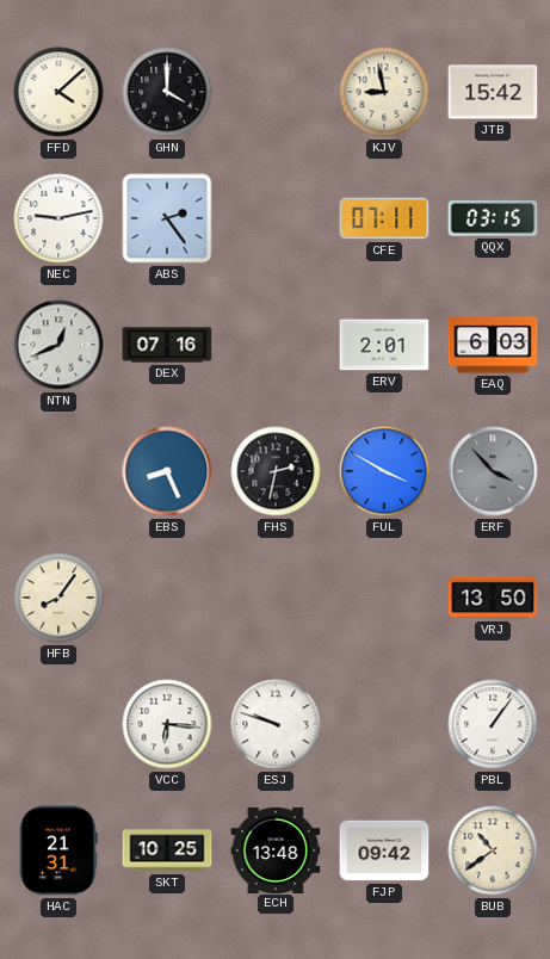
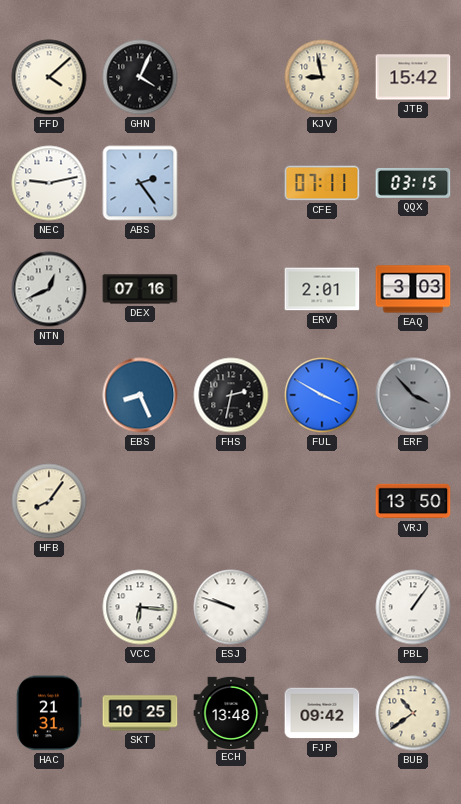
GHN: 4:00 -> 4:04
EAQ: 6:03 -> 3:03
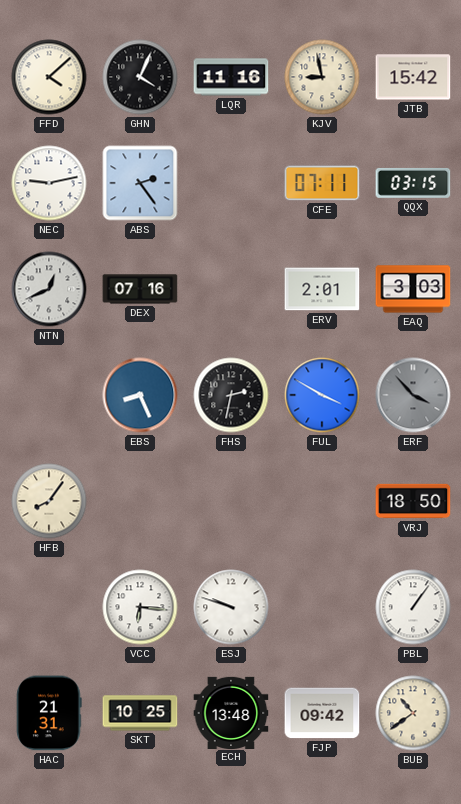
LQR: none -> 11:16
VRJ: 13:50 -> 18:50
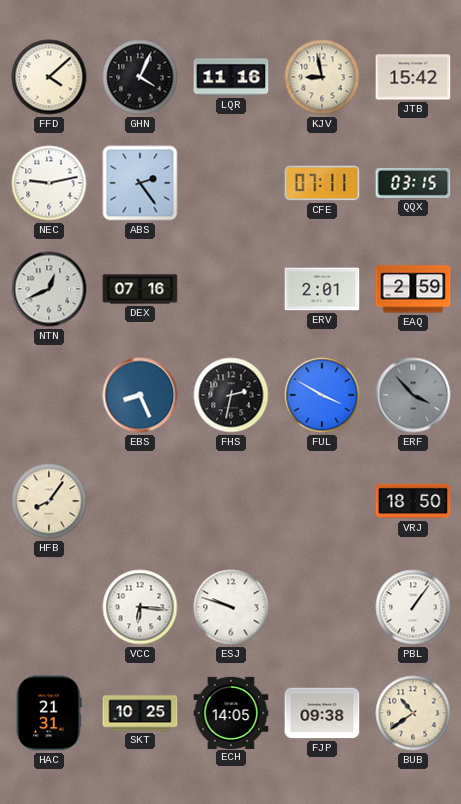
EAQ: 3:03 -> 2:59
ECH: 13:48 -> 14:05
FJP: 09:42 -> 09:38
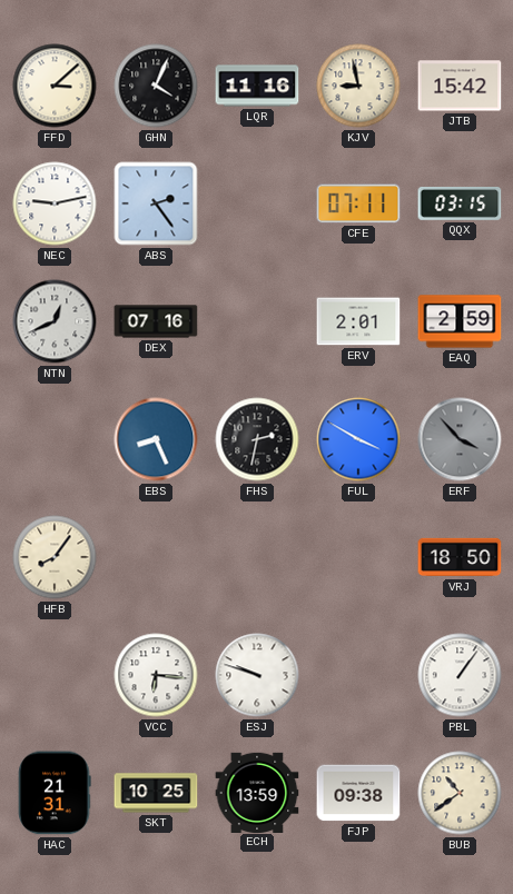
FFD: 4:08 -> 3:08
ECH: 14:05 -> 13:59
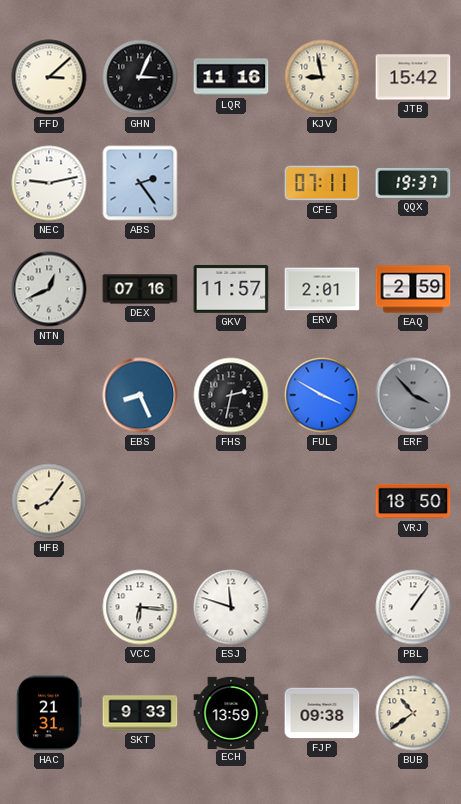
GHN: 4:04 -> 3:04
QQX: 03:15 -> 19:37
GKV: none -> 11:57
ESJ: 9:48 -> 11:48
SKT: 10:25 -> 9:33
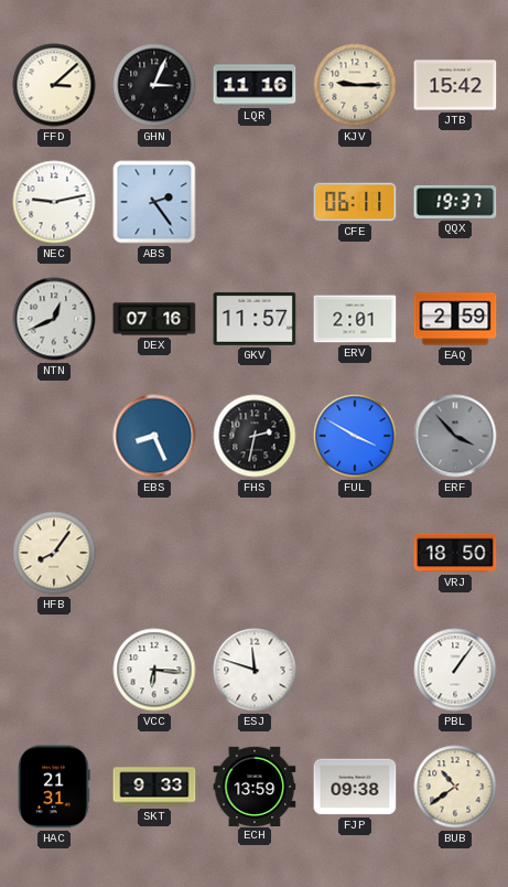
KJV: 8:58 -> 9:15
CFE: 07:11 -> 06:11
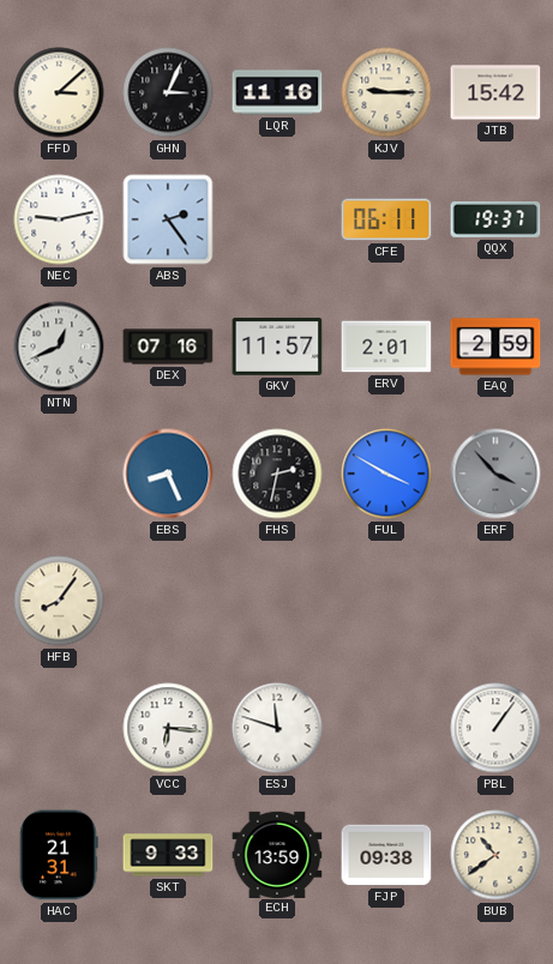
VRJ: 18:50 -> none
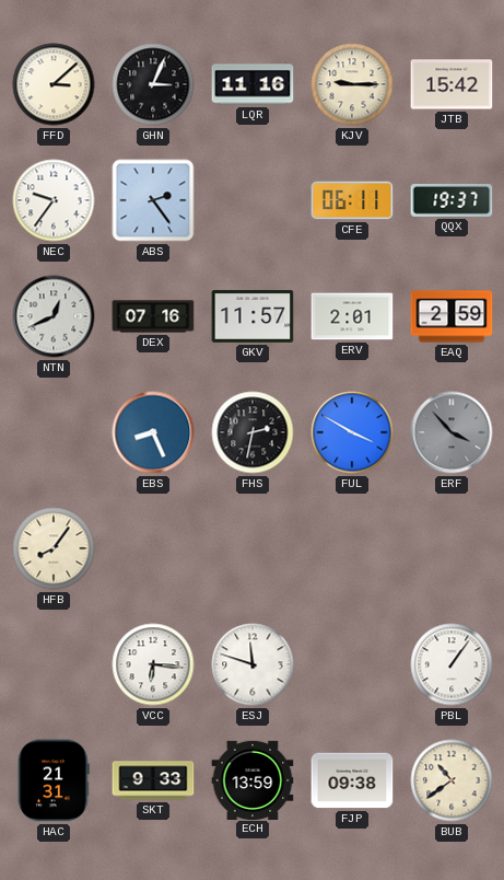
NEC: 9:13 -> 9:36
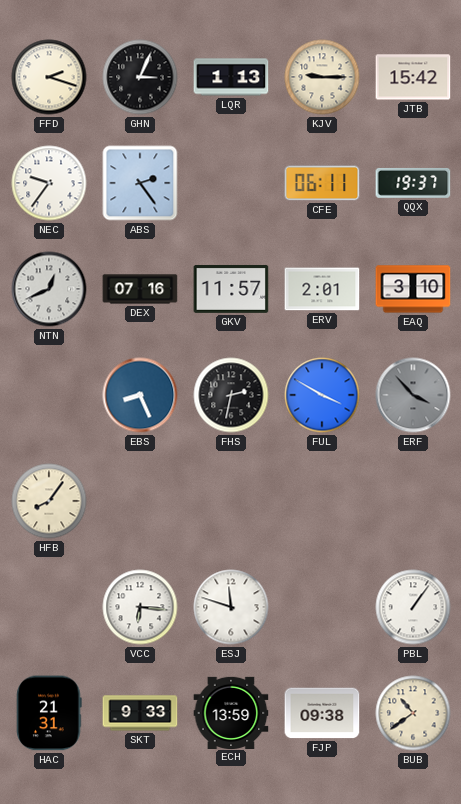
FFD: 3:08 -> 2:18
LQR: 11:16 -> 1:13
EAQ: 2:59 -> 3:10
